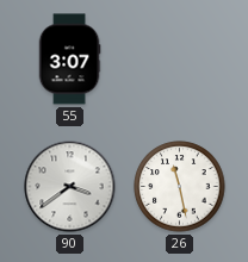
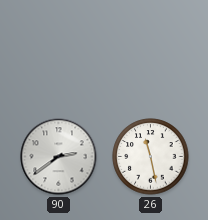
55: 3:07 -> none
90: 3:39 -> 2:39
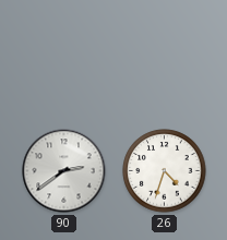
26: 11:28 -> 4:33
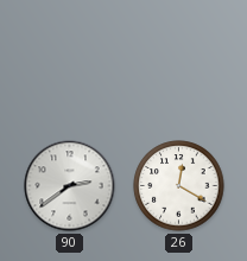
26: 4:33 -> 12:20
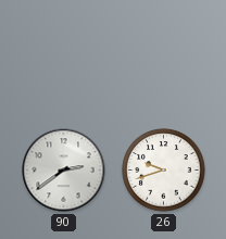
26: 12:20 -> 9:42
